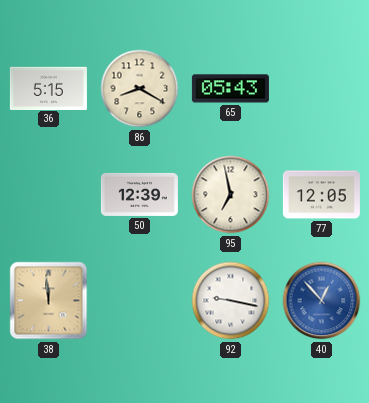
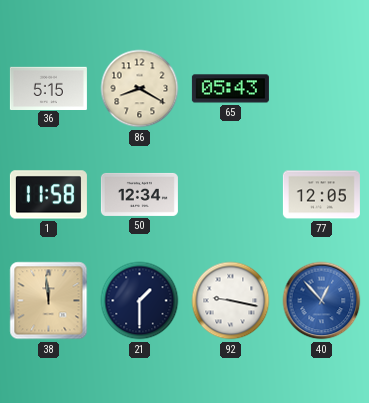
1: none -> 11:58
50: 12:39 -> 12:34
95: 6:58 -> none
21: none -> 1:30
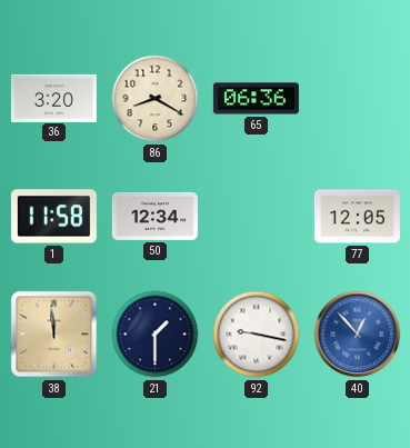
36: 5:15 -> 3:20
65: 05:43 -> 06:36
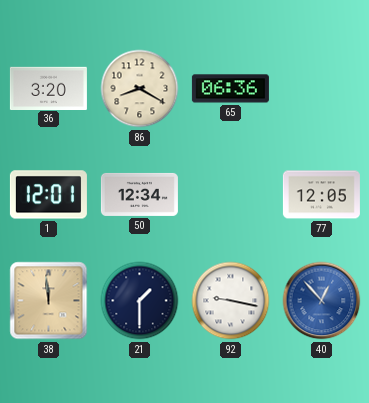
1: 11:58 -> 12:01
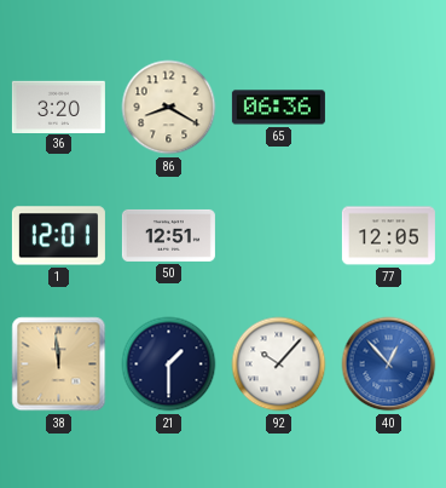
50: 12:34 -> 12:51
92: 9:17 -> 10:07
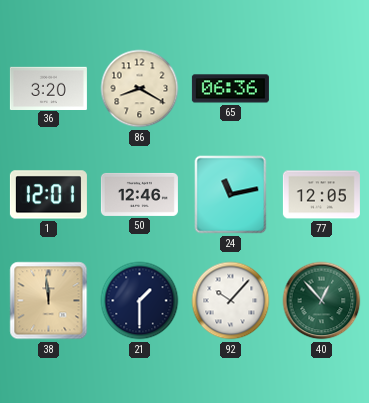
50: 12:51 -> 12:46
24: none -> 11:13
40 dial: blue -> green
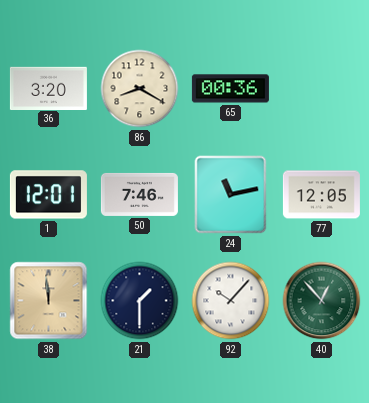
65: 06:36 -> 00:36
50: 12:46 -> 7:46
